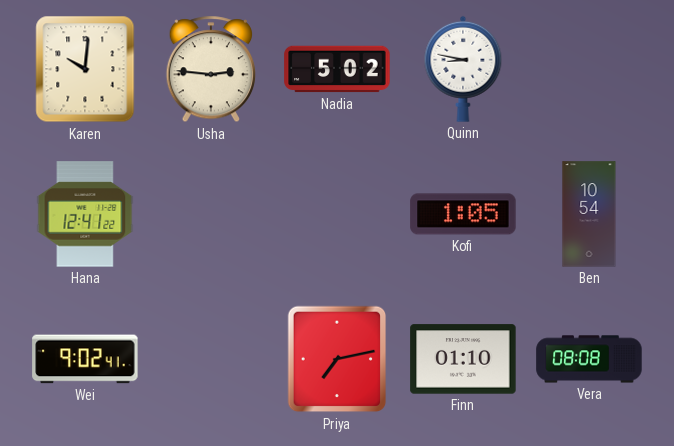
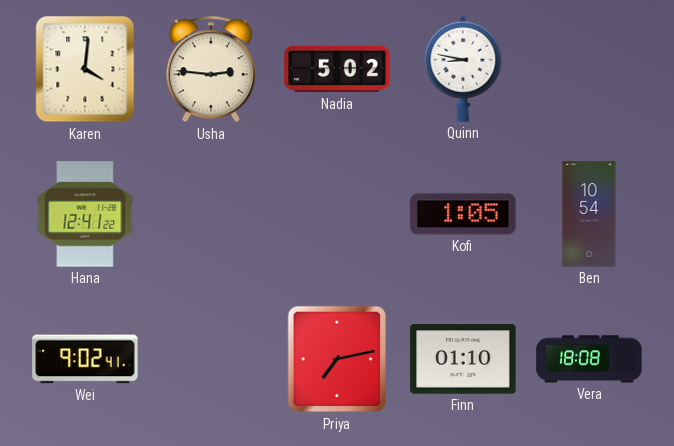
Karen: 10:01 -> 4:01
Vera: 08:08 -> 18:08
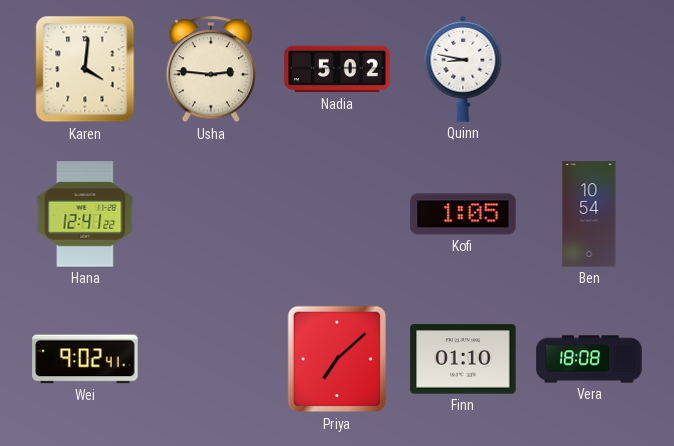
Priya: 7:13 -> 7:08
